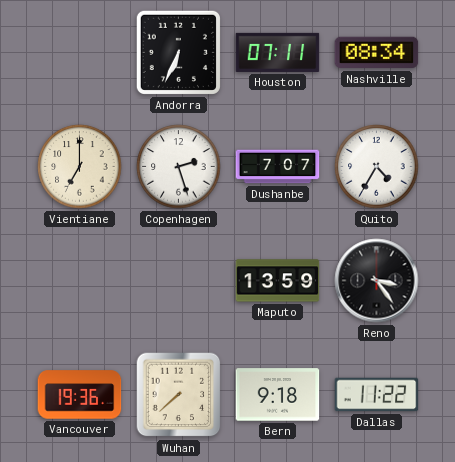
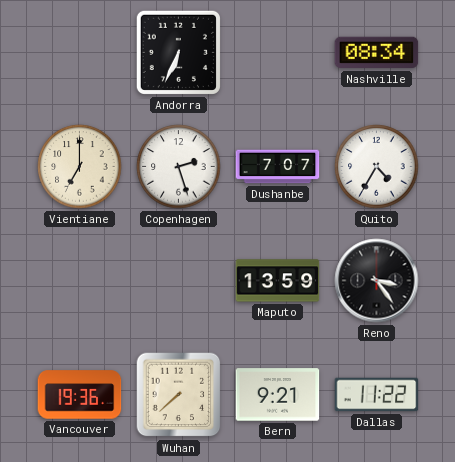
Houston: 07:11 -> none
Bern: 9:18 -> 9:21
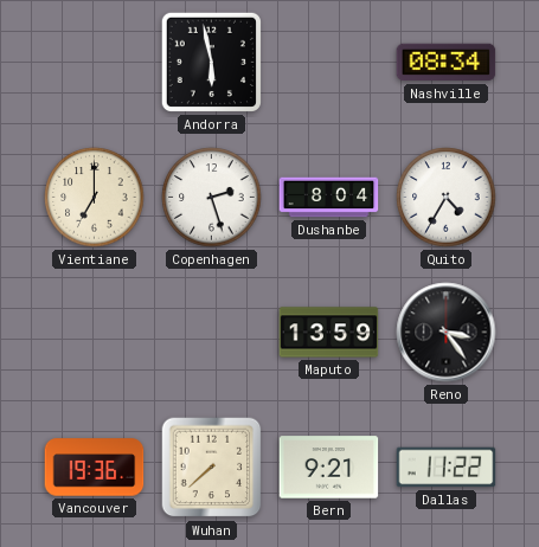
Andorra: 6:34 -> 5:58
Dushanbe: 7:07 -> 8:04
